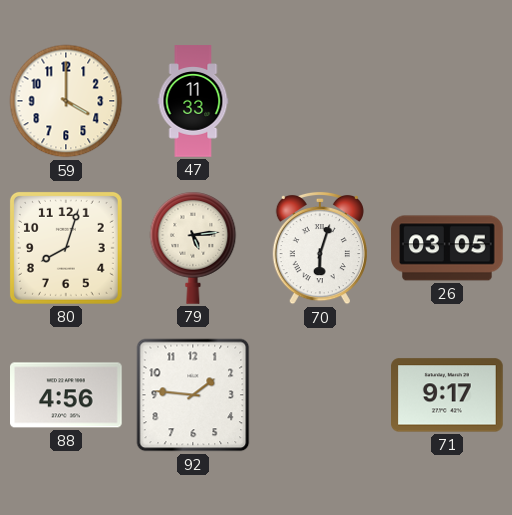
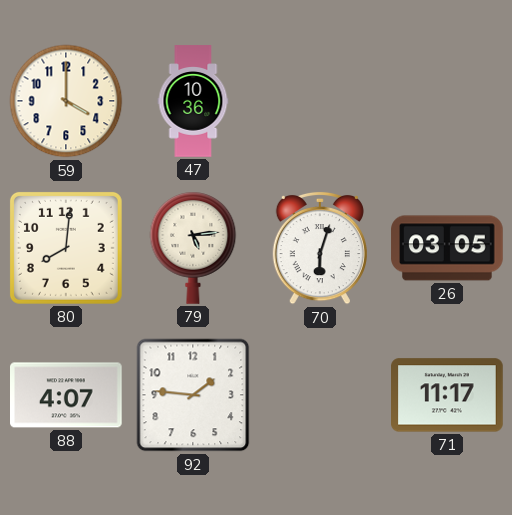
47: 11:33 -> 10:36
80: 8:03 -> 8:01
88: 4:56 -> 4:07
71: 9:17 -> 11:17
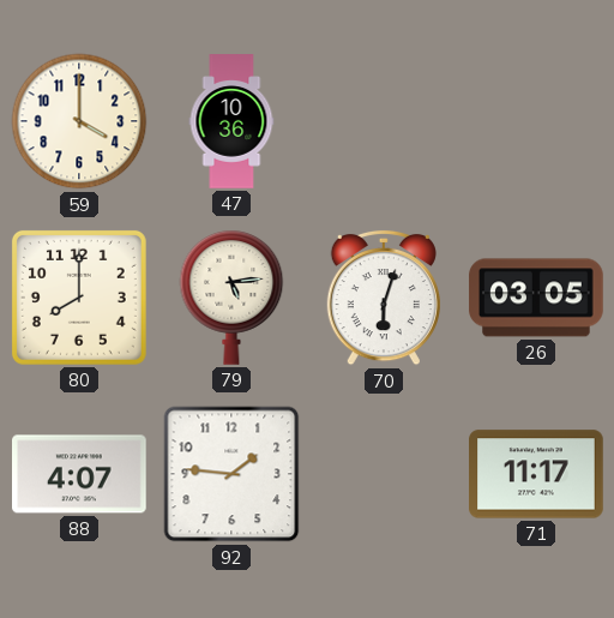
80: 8:01 -> 8:00
